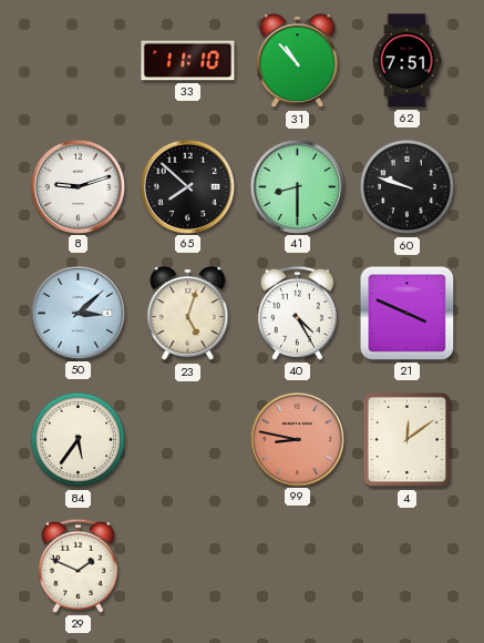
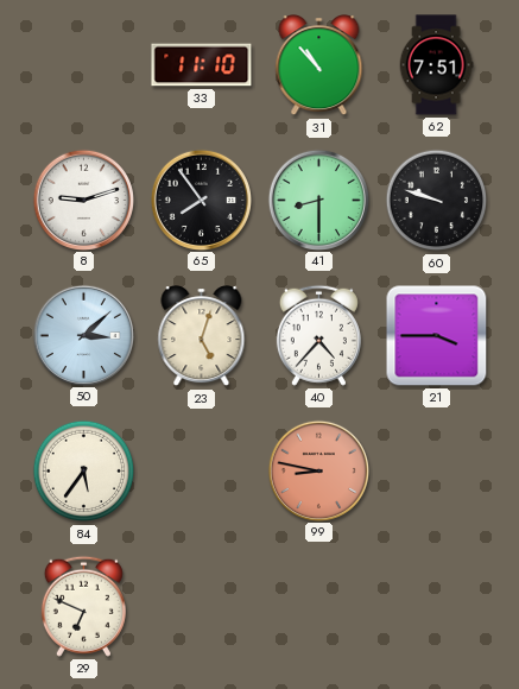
65: 7:52 -> 7:54
40: 4:25 -> 4:37
21: 3:49 -> 3:45
4: 12:09 -> none
29: 1:49 -> 6:49
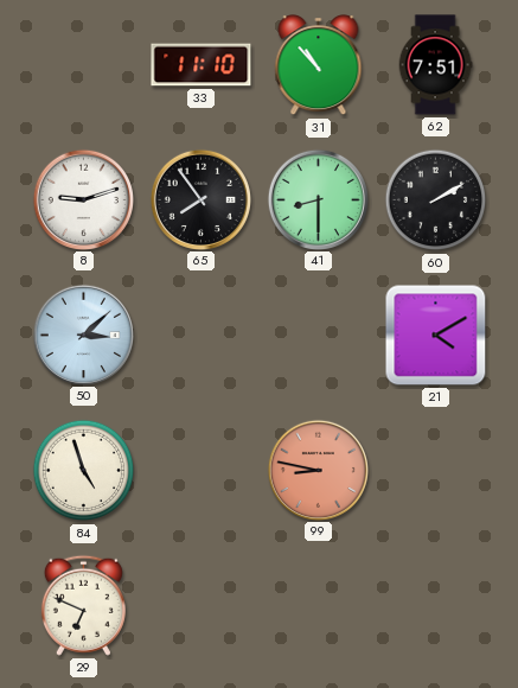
60: 9:48 -> 2:10
23: 5:03 -> none
40: 4:37 -> none
21: 3:45 -> 4:10
84: 5:36 -> 4:57
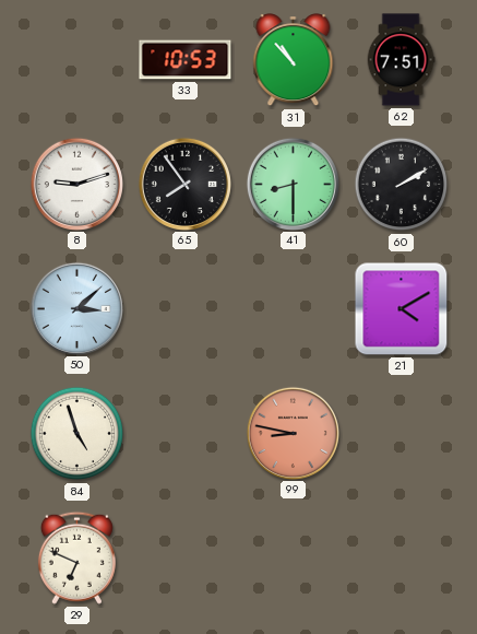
33: 11:10 -> 10:53
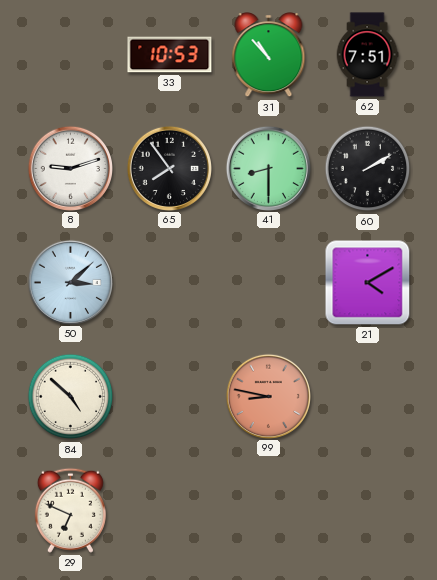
84: 4:57 -> 4:52
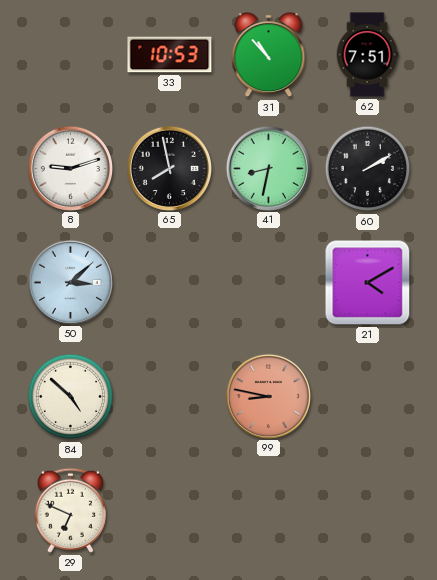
65: 7:54 -> 7:58
41: 8:30 -> 8:32
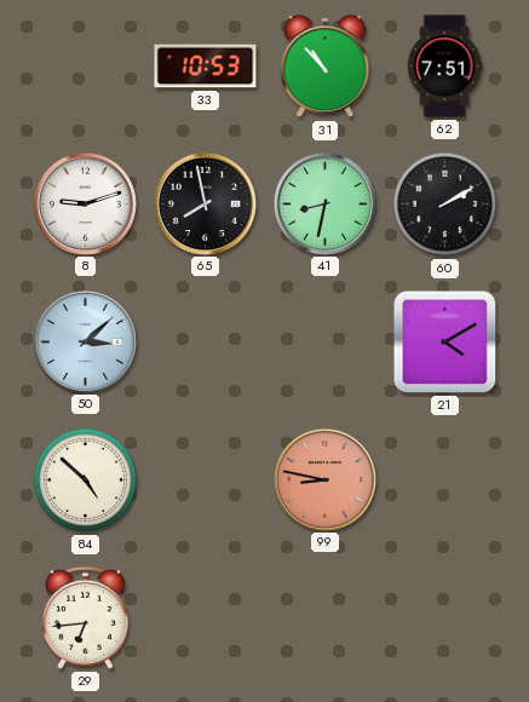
29: 6:49 -> 6:44
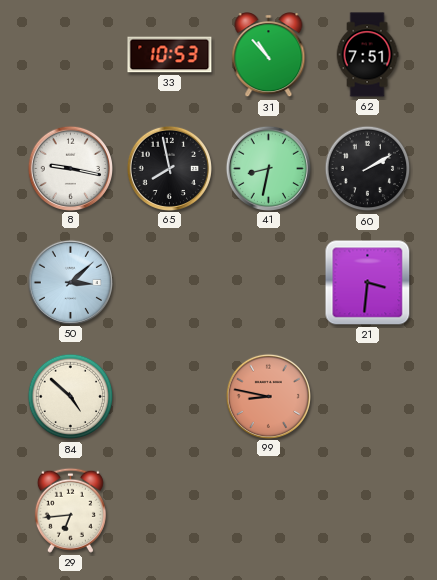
8: 9:12 -> 9:17
21: 4:10 -> 3:31
